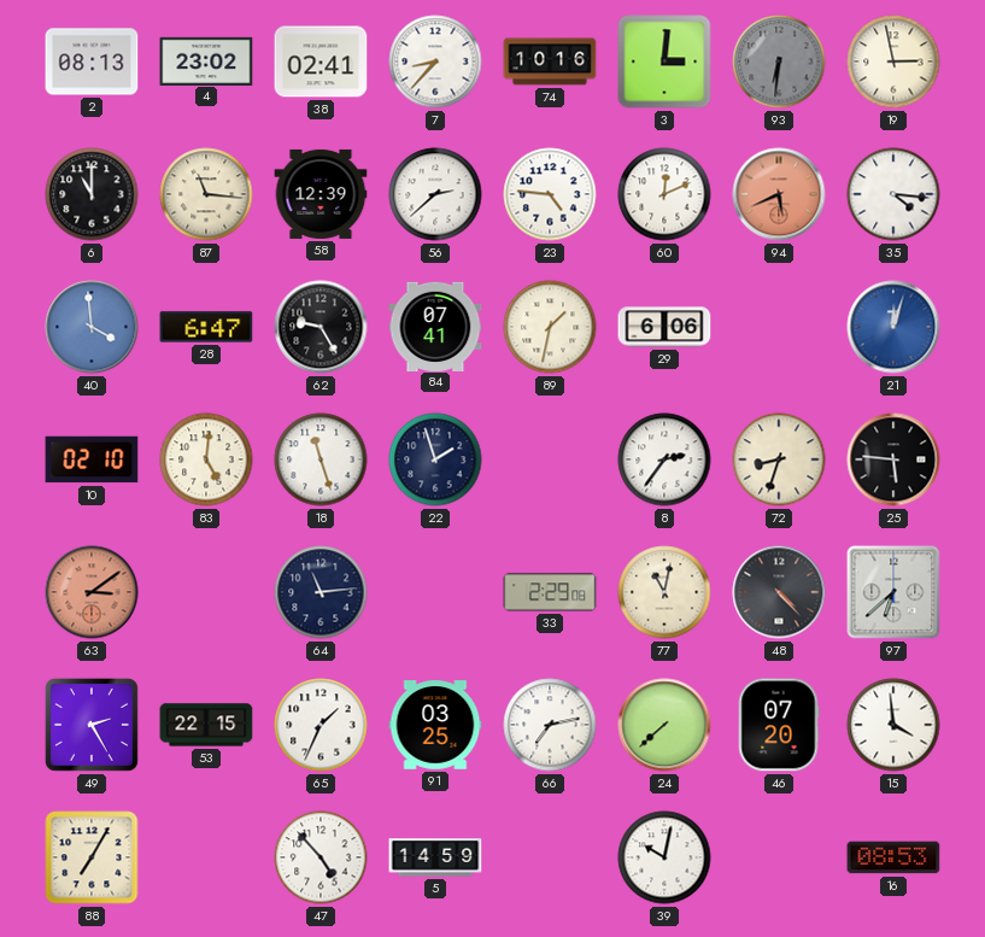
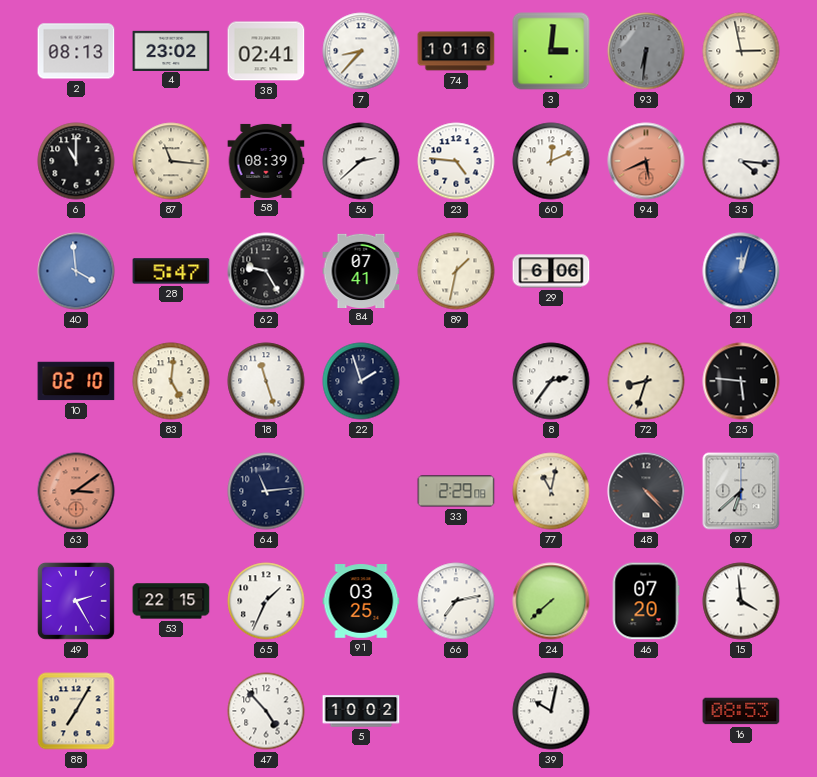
58: 12:39 -> 08:39
28: 6:47 -> 5:47
5: 14:59 -> 10:02
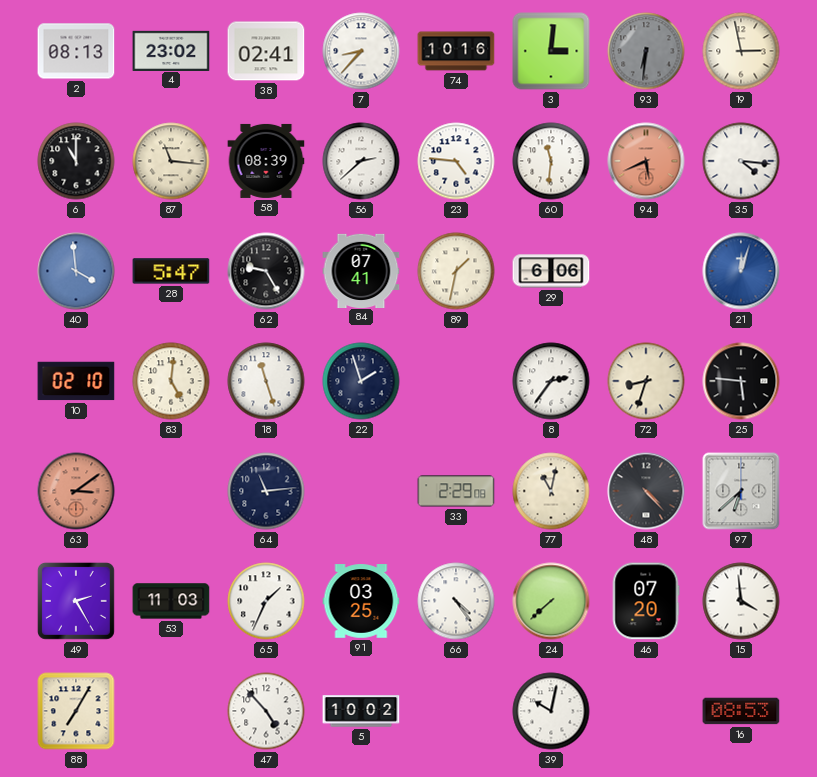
60: 12:11 -> 11:31
53: 22:15 -> 11:03
66: 7:13 -> 4:24
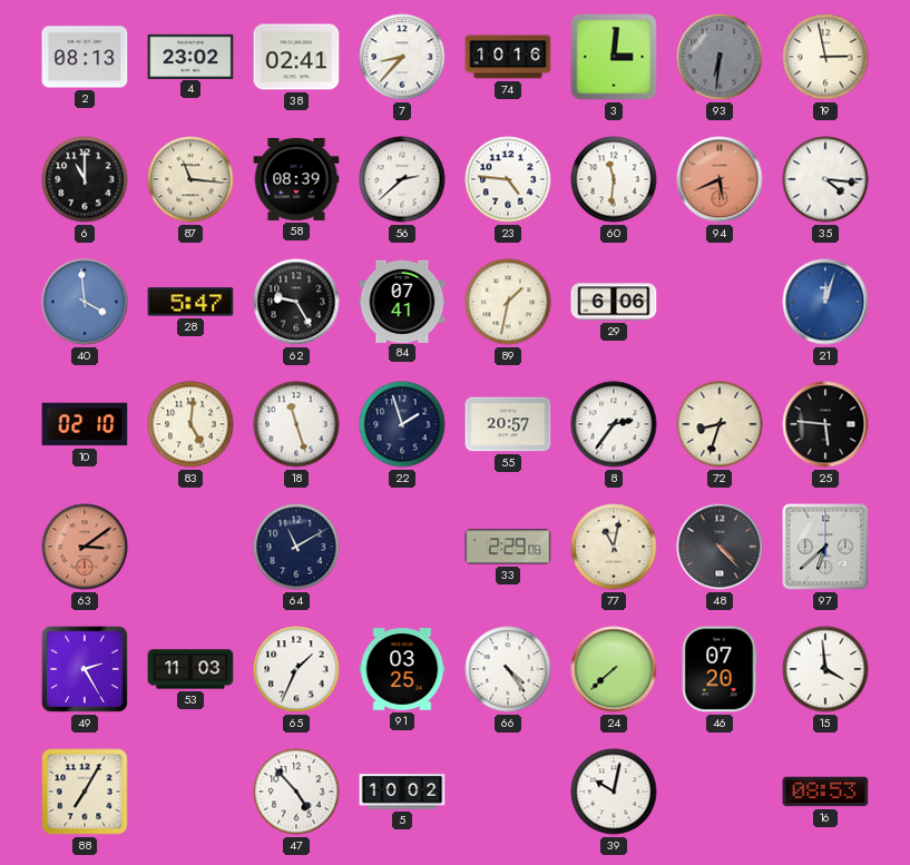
55: none -> 20:57
64: 11:14 -> 11:10
